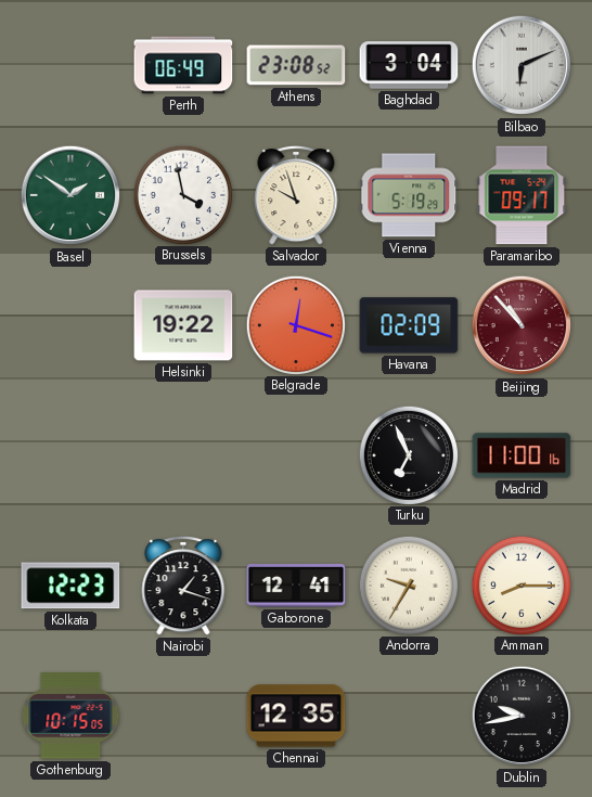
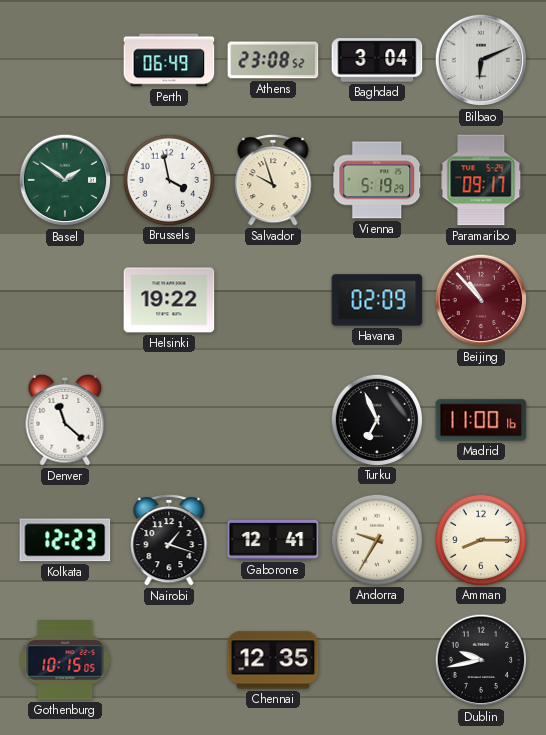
Belgrade: 12:18 -> none
Denver: none -> 11:22
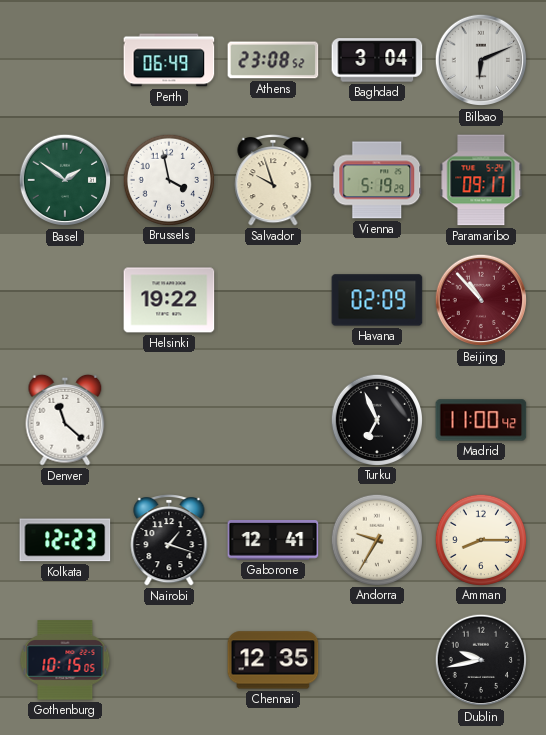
Madrid: 11:00:16 -> 11:00:42
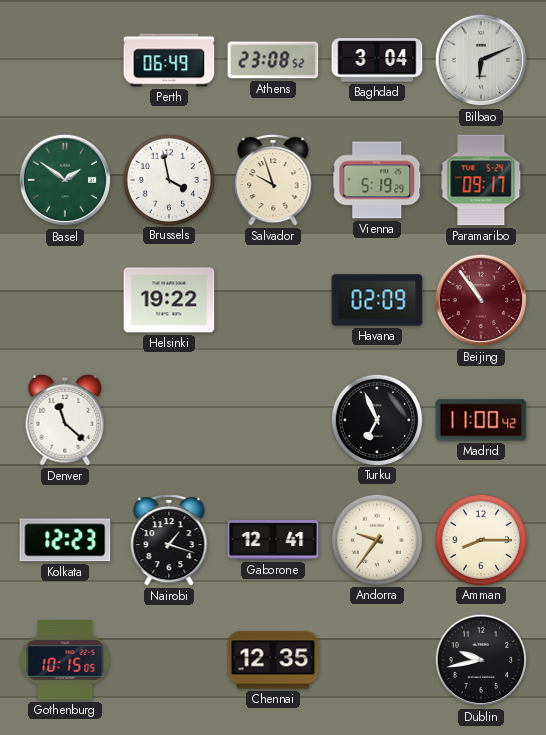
Beijing: 10:53 -> 10:54
Andorra: 9:35 -> 9:36
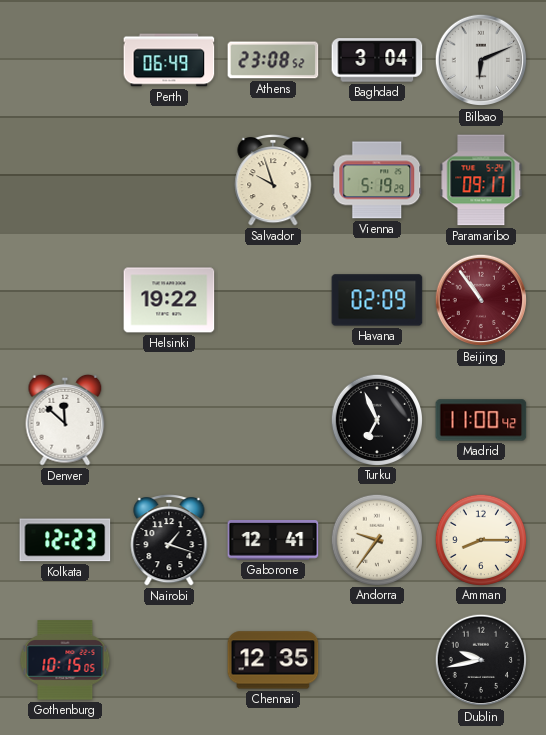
Basel: 1:51 -> none
Brussels: 3:58 -> none
Denver: 11:22 -> 11:52
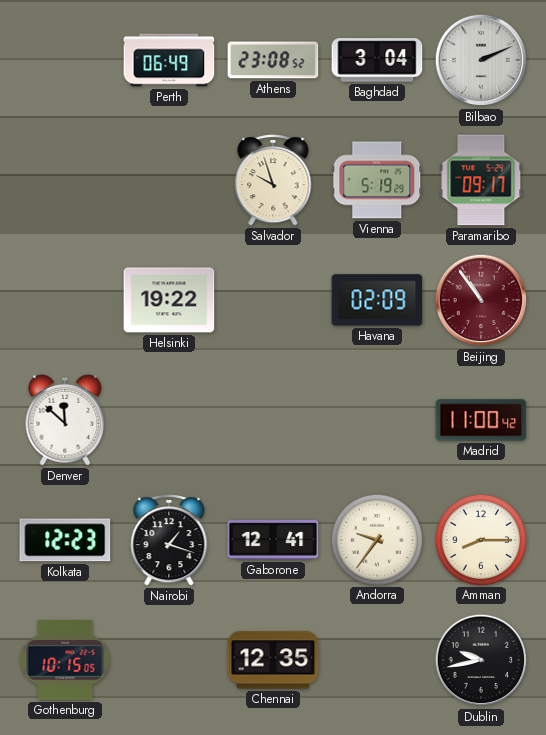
Bilbao: 6:11 -> 2:11
Turku: 6:56 -> none
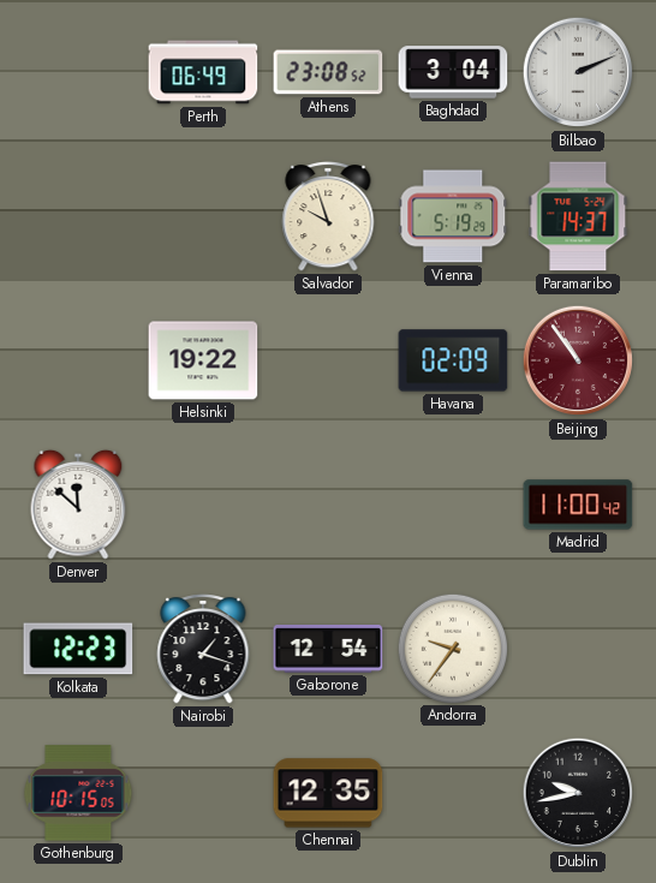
Paramaribo: 09:17 -> 14:37
Gaborone: 12:41 -> 12:54
Amman: 8:15 -> none
